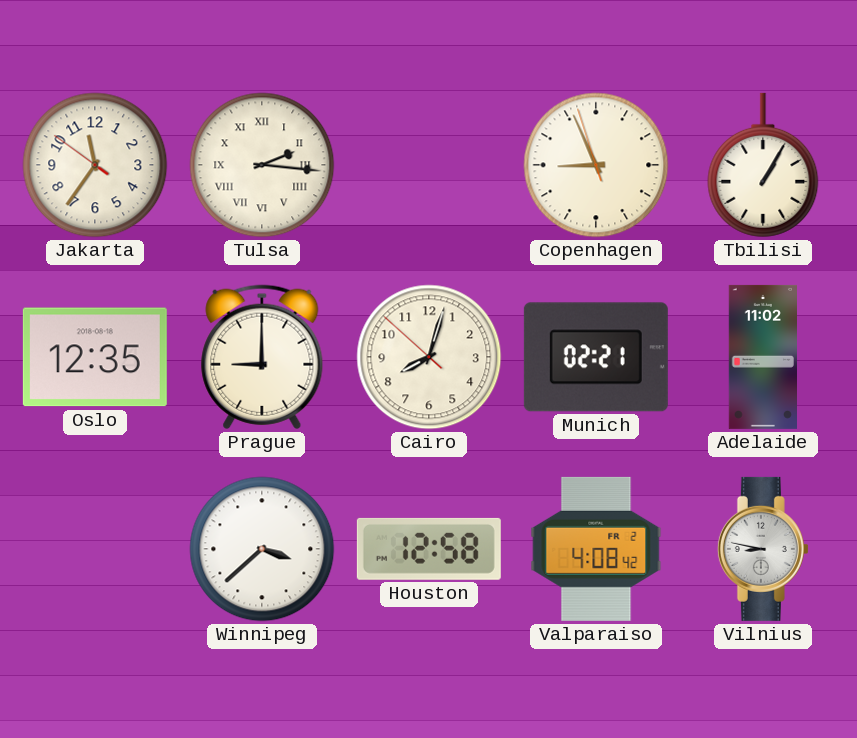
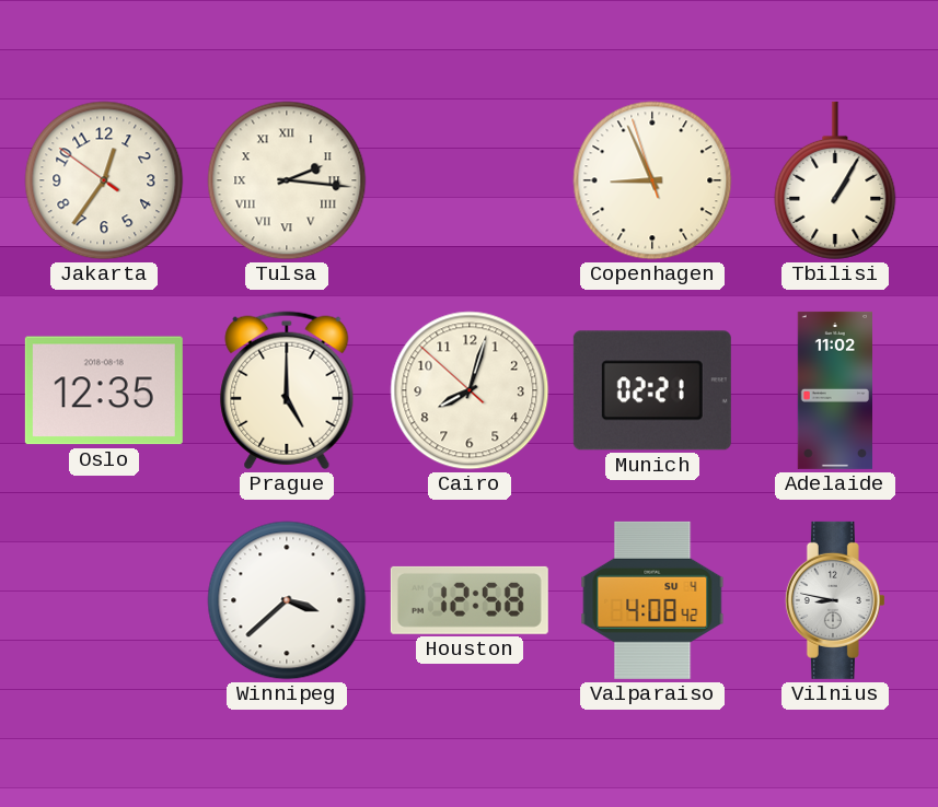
Jakarta: 11:35 -> 12:35
Prague: 9:00 -> 5:00
Valparaiso date: FR 2 -> SU 4
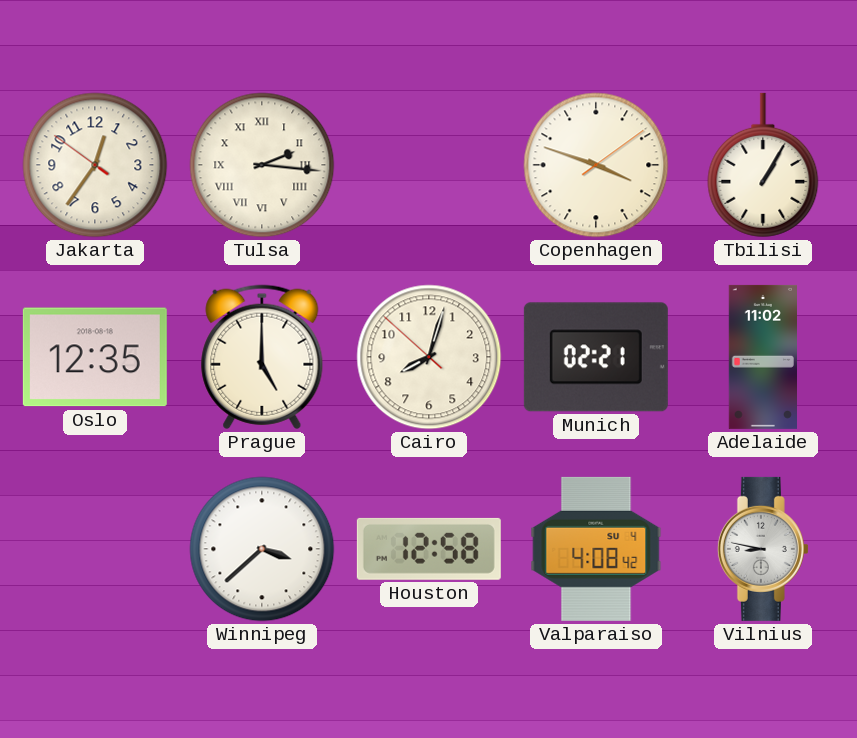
Copenhagen: 8:55 -> 3:48
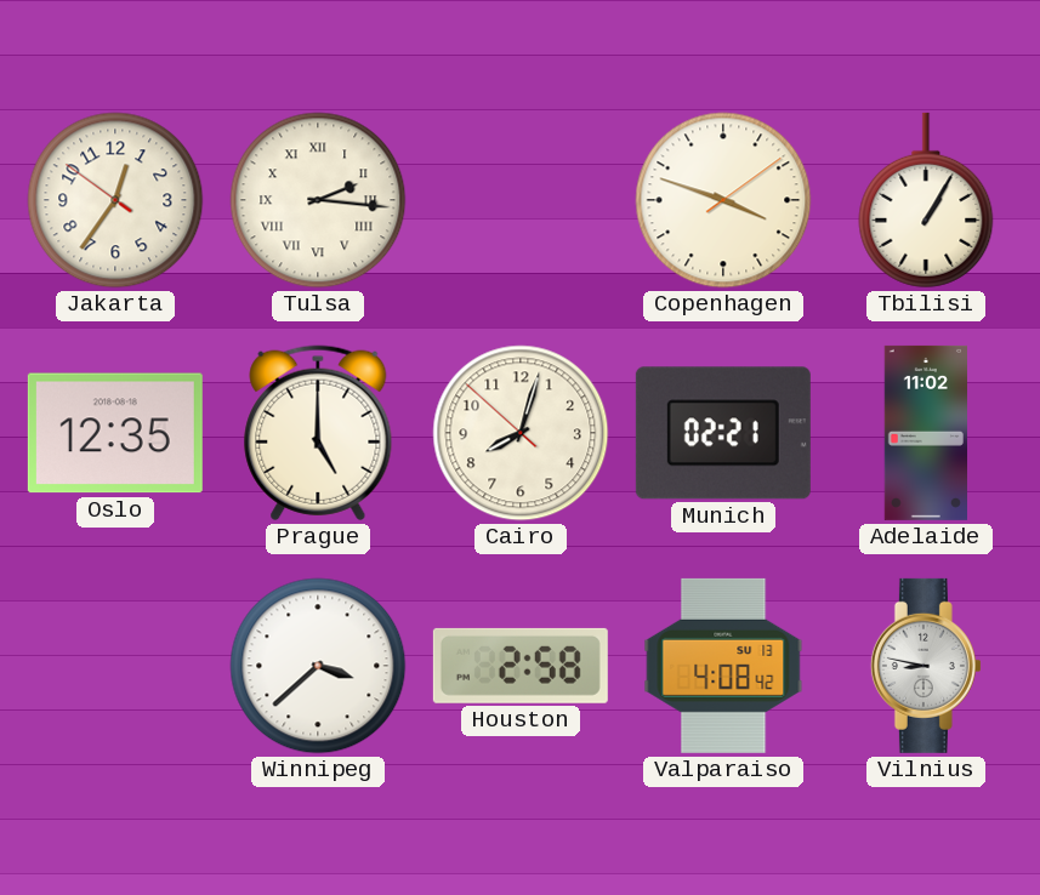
Houston: 12:58 -> 2:58
Valparaiso date: SU 4 -> SU 13
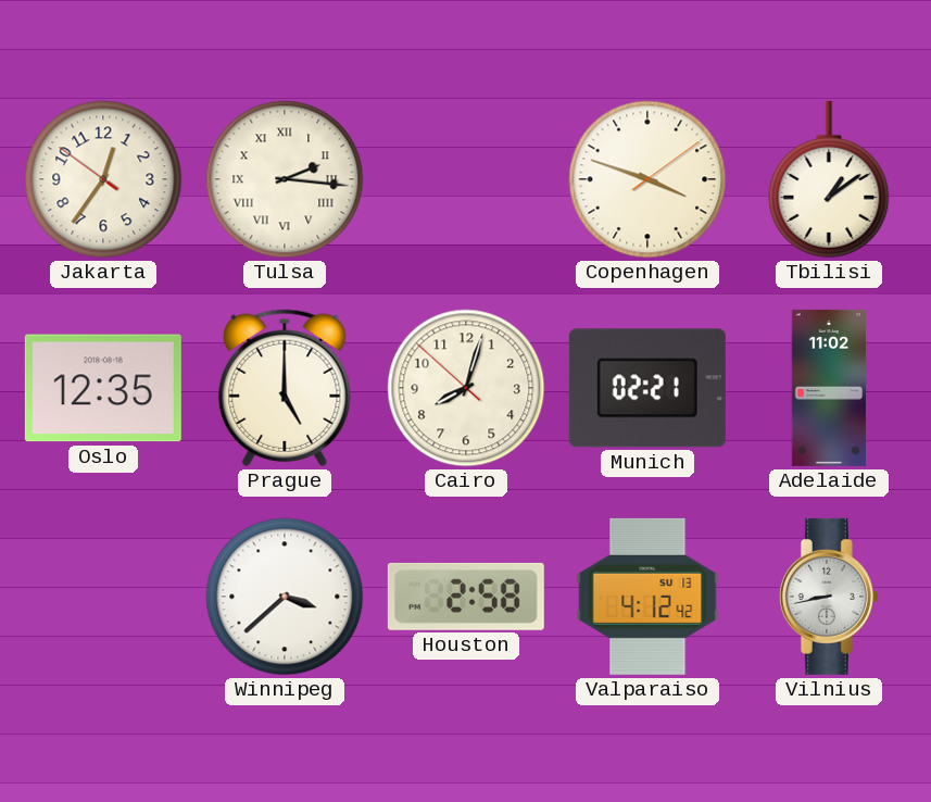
Tbilisi: 1:05 -> 1:09
Valparaiso: 4:08 -> 4:12
Vilnius: 8:47 -> 8:43
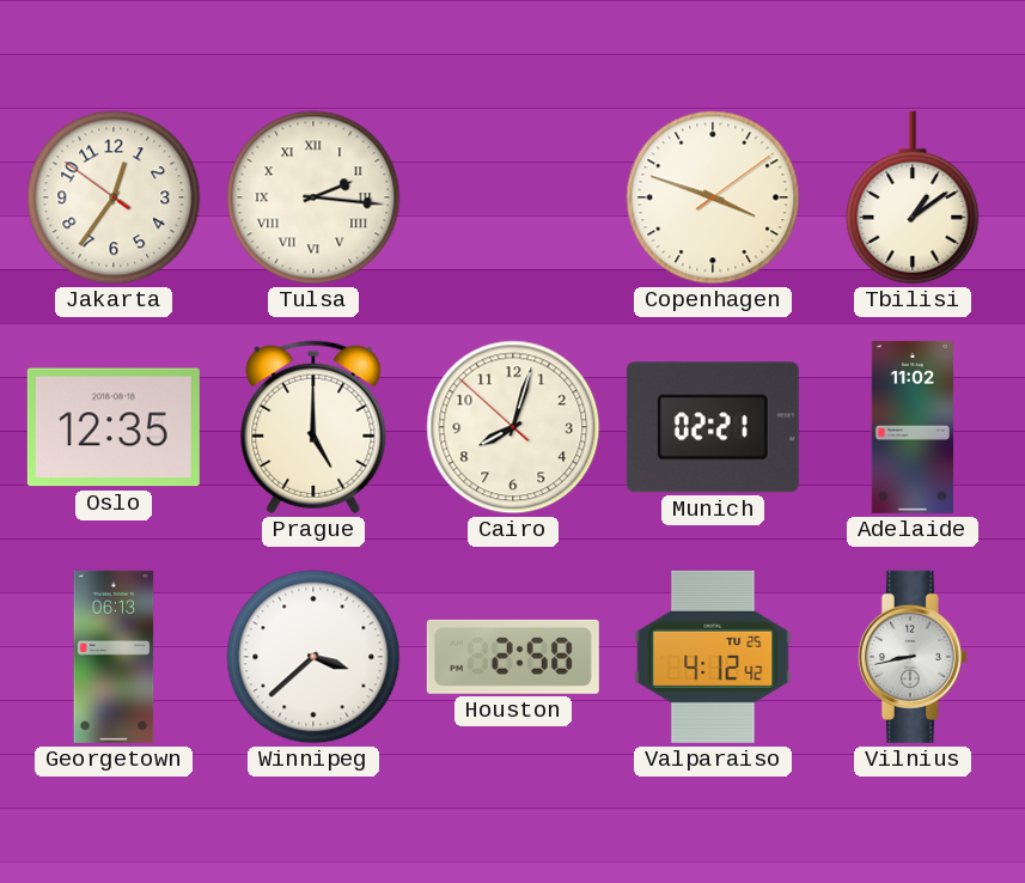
Georgetown: none -> 06:13
Valparaiso date: SU 13 -> TU 25
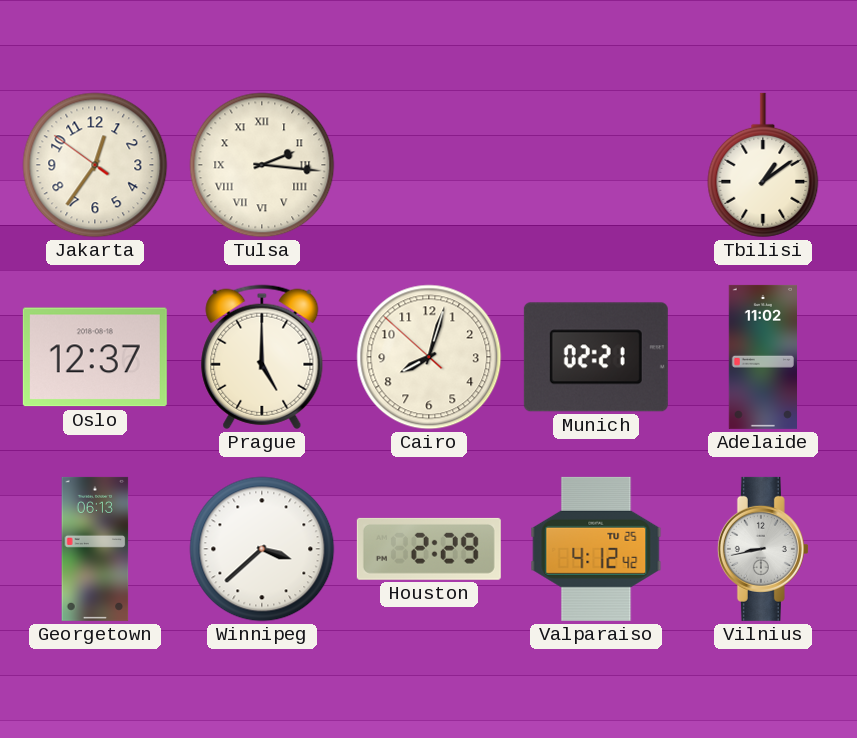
Copenhagen: 3:48 -> none
Oslo: 12:35 -> 12:37
Houston: 2:58 -> 2:29
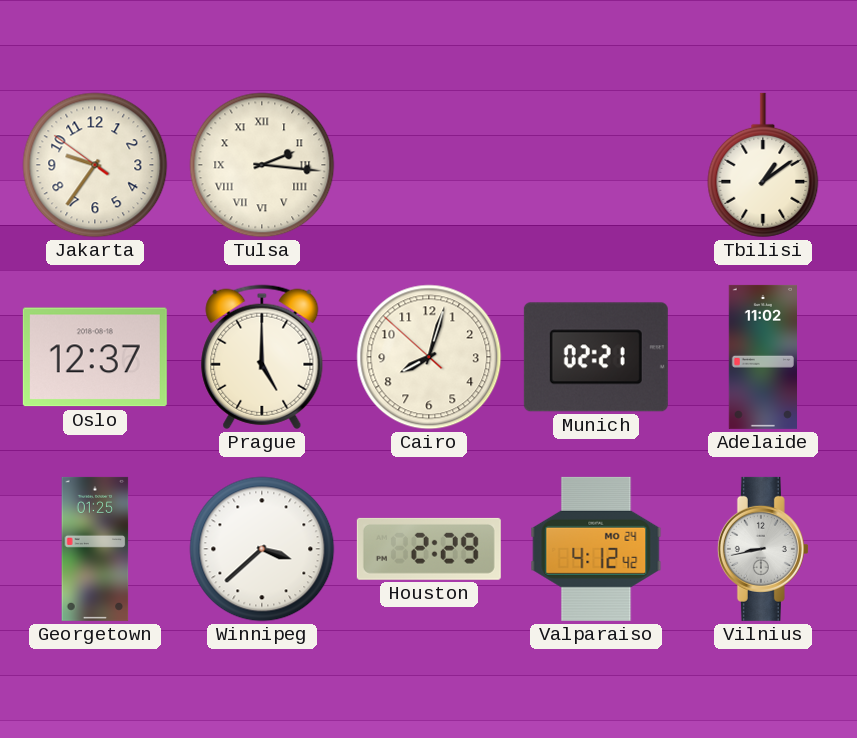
Jakarta: 12:35 -> 9:35
Georgetown: 06:13 -> 01:25
Valparaiso date: TU 25 -> MO 24
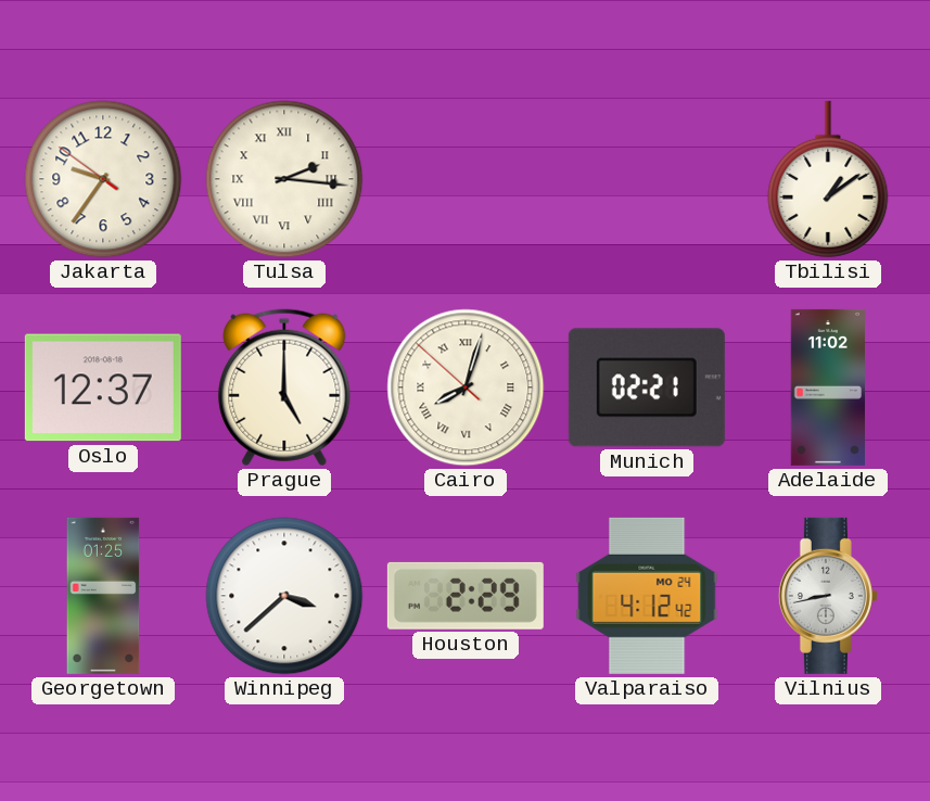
Cairo numerals: Arabic -> Roman
